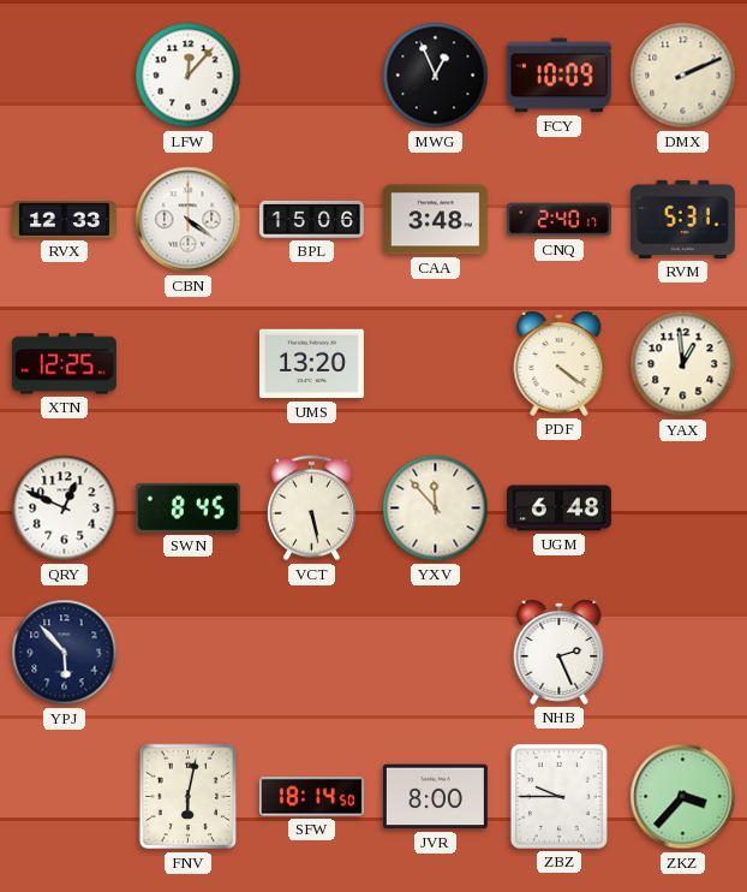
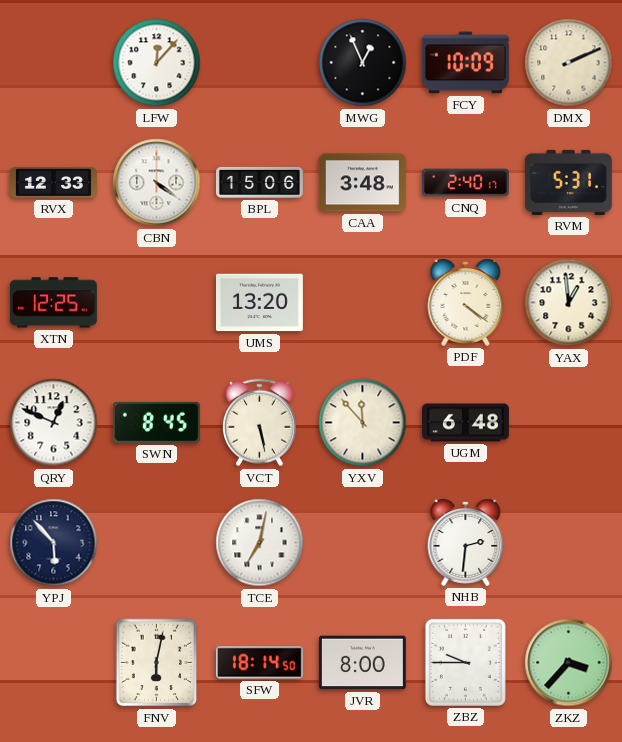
TCE: none -> 7:02
NHB: 2:26 -> 2:31
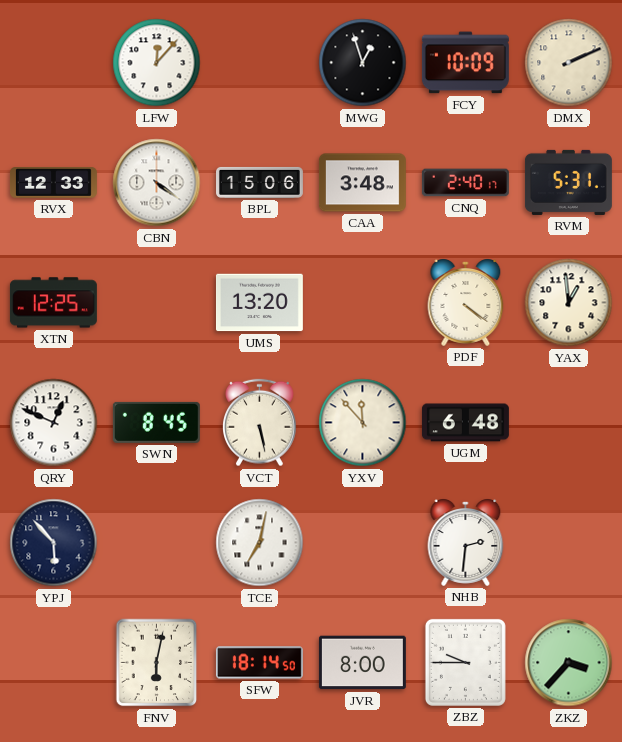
MWG: 12:56 -> 12:57
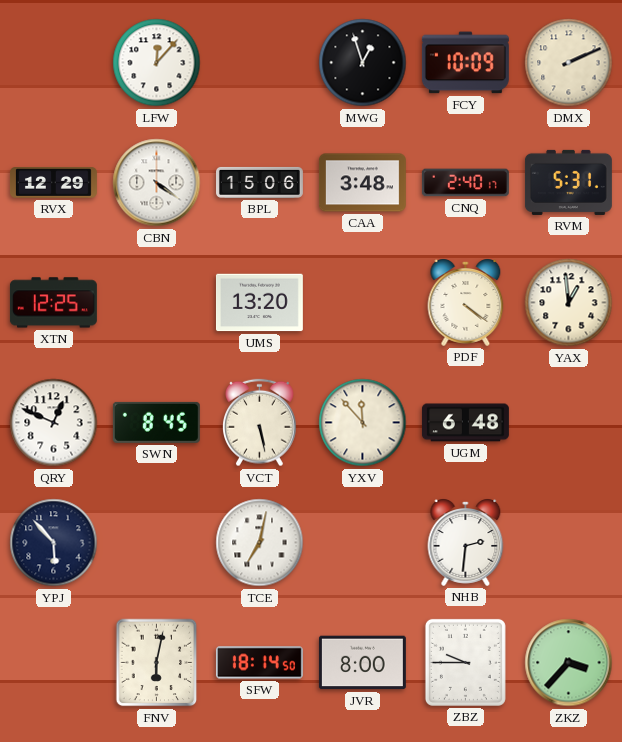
RVX: 12:33 -> 12:29
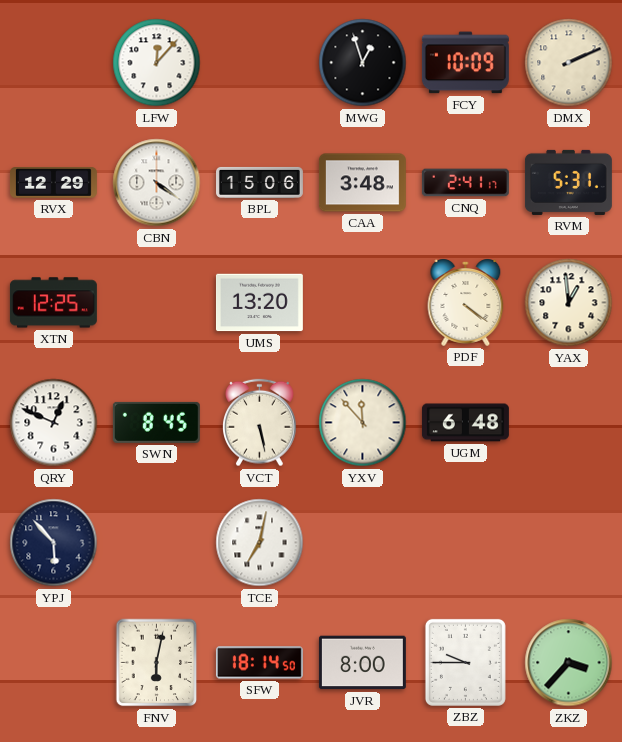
CNQ: 2:40 -> 2:41
NHB: 2:31 -> none
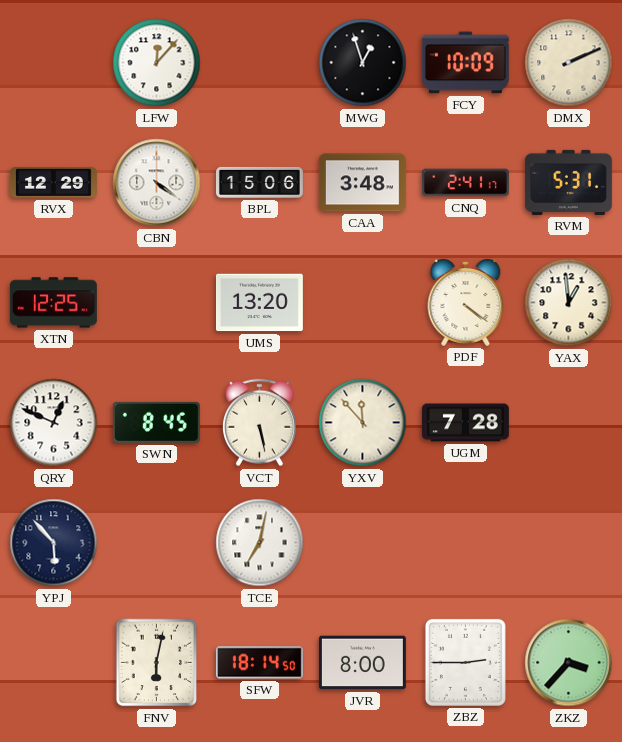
UGM: 6:48 -> 7:28
ZBZ: 9:45 -> 2:45
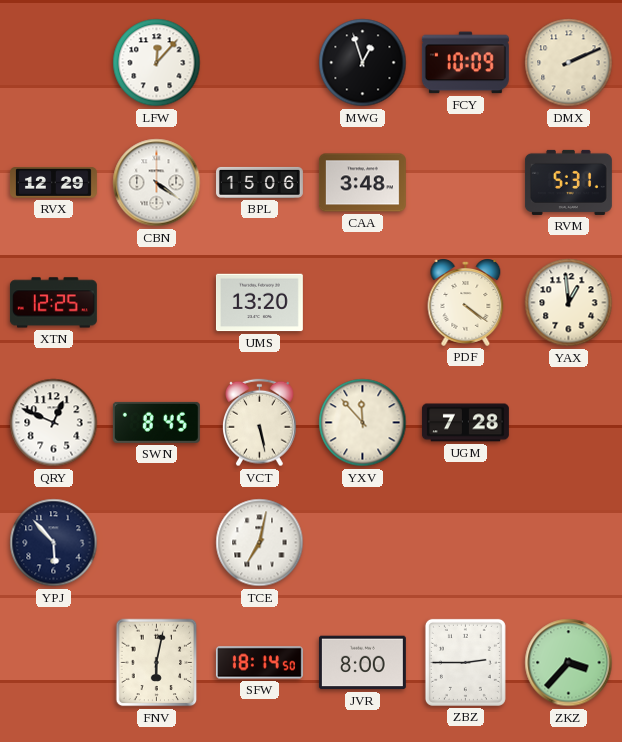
CNQ: 2:41 -> none
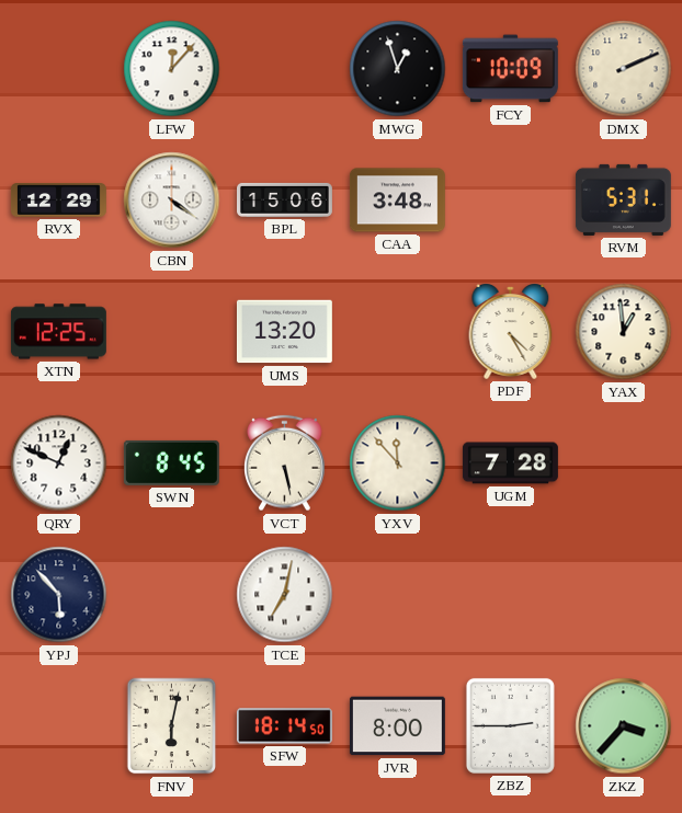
PDF: 4:21 -> 4:25
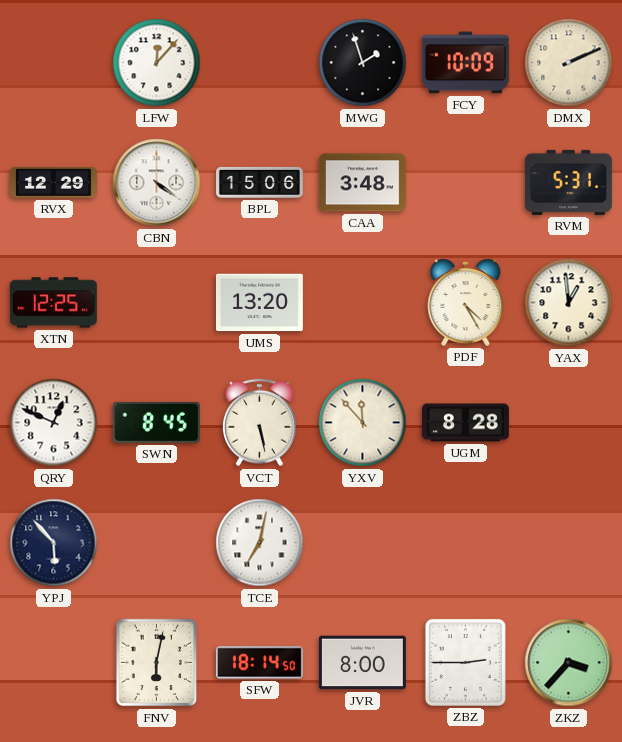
MWG: 12:57 -> 1:57
UGM: 7:28 -> 8:28
